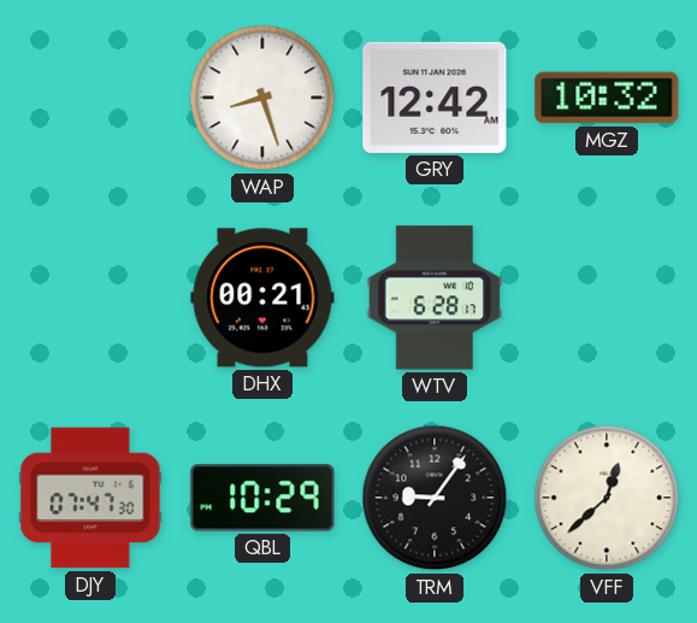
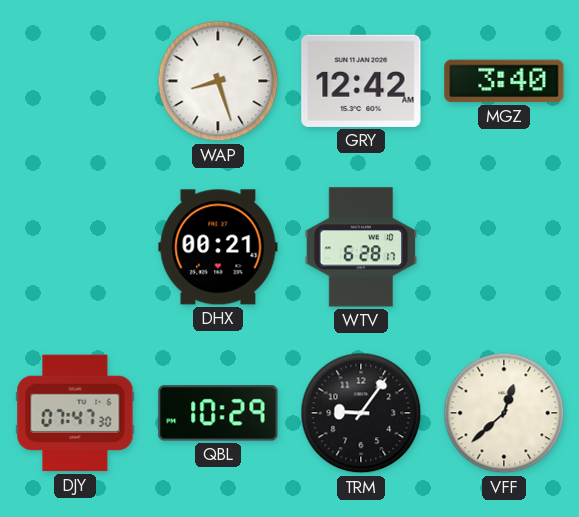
MGZ: 10:32 -> 3:40
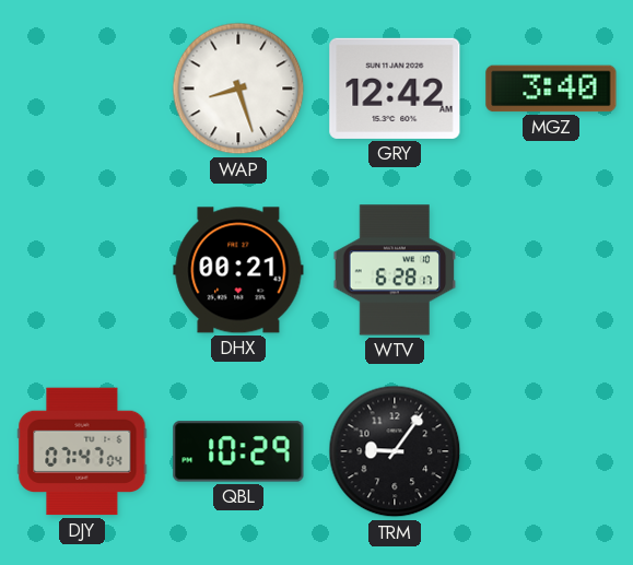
DJY: 07:47:30 -> 07:47:04
VFF: 12:38 -> none
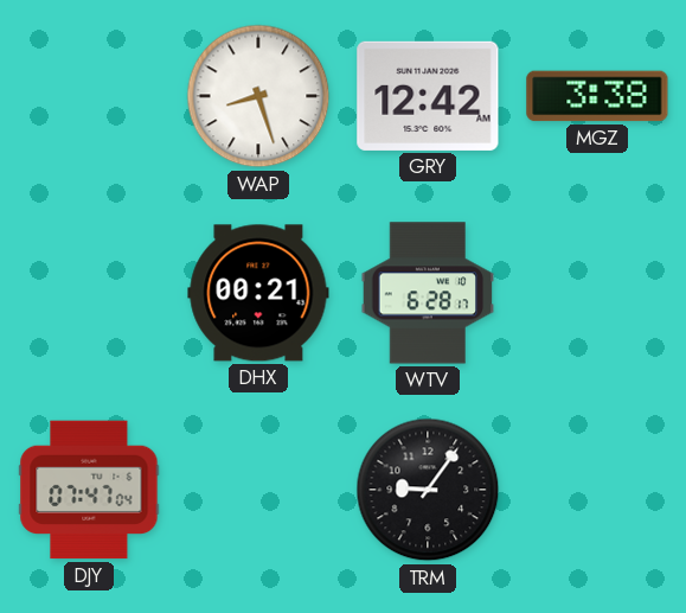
MGZ: 3:40 -> 3:38
QBL: 10:29 -> none
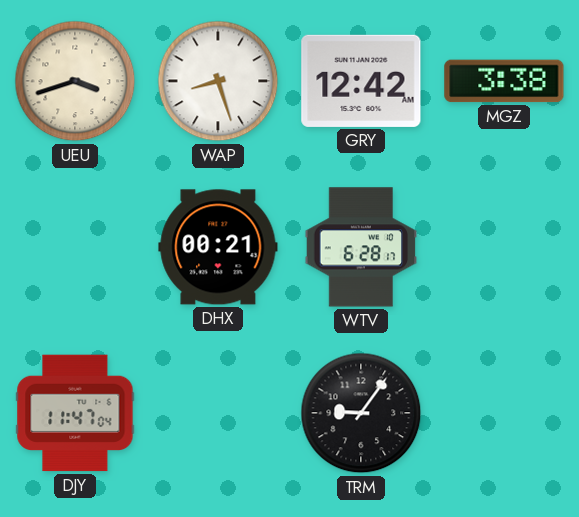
UEU: none -> 3:42
DJY: 07:47 -> 11:47
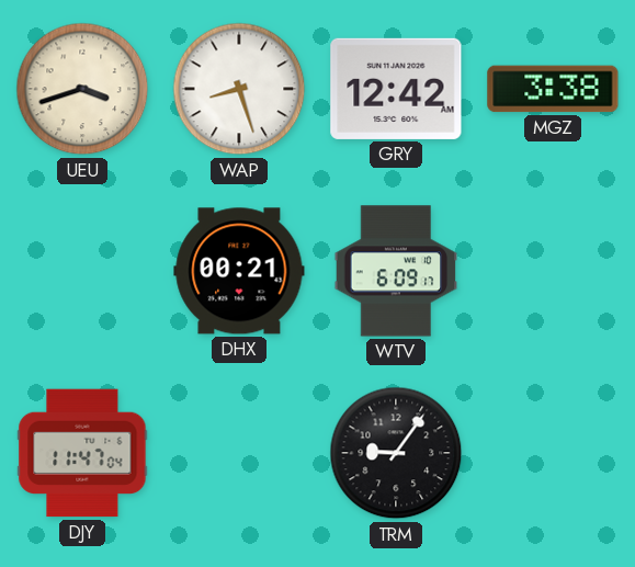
WTV: 6:28 -> 6:09
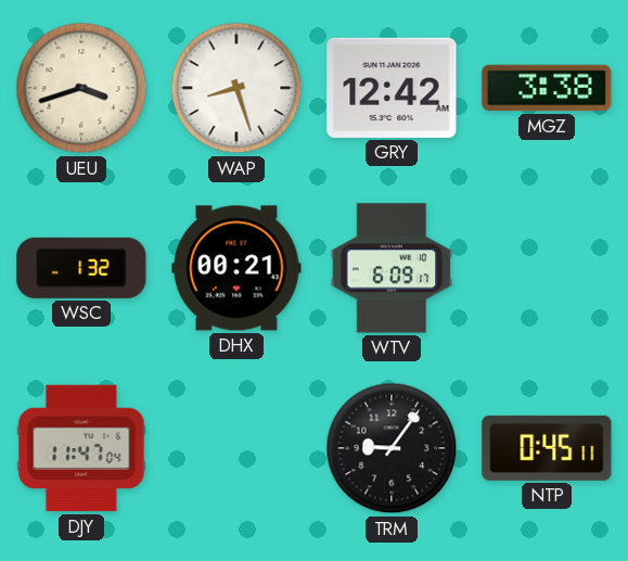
WSC: none -> 1:32
NTP: none -> 0:45
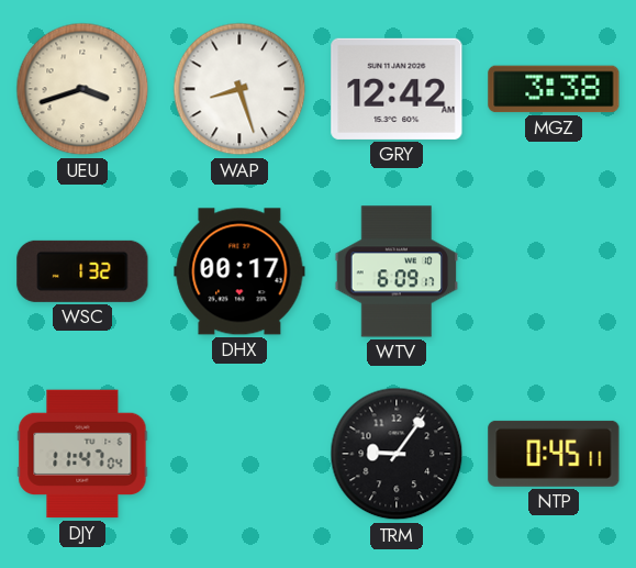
DHX: 00:21 -> 00:17
